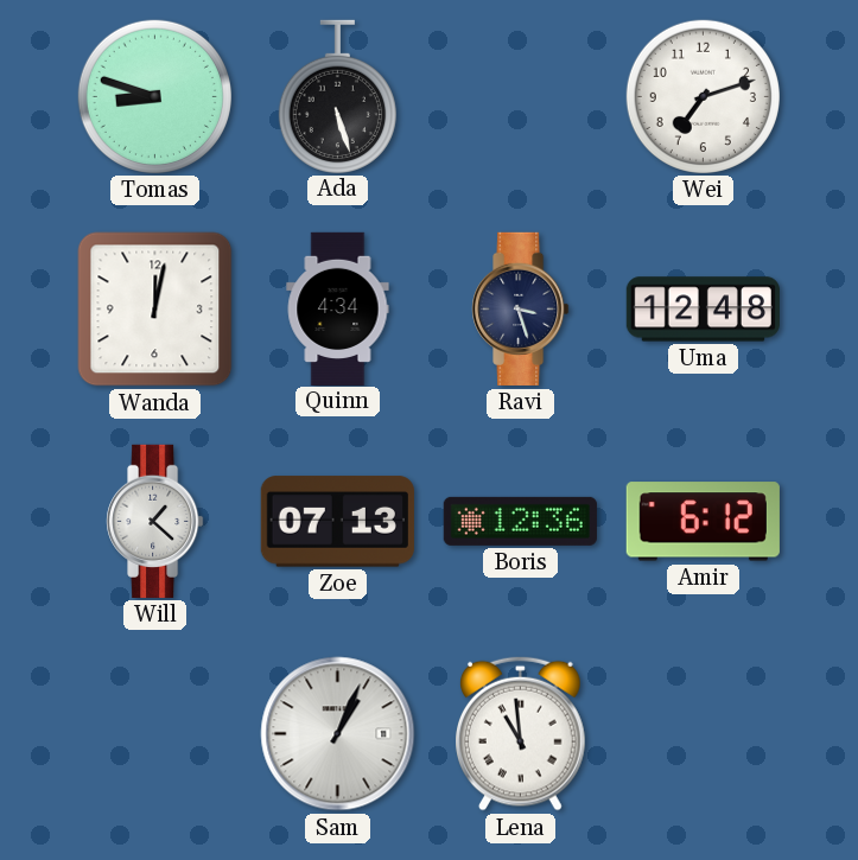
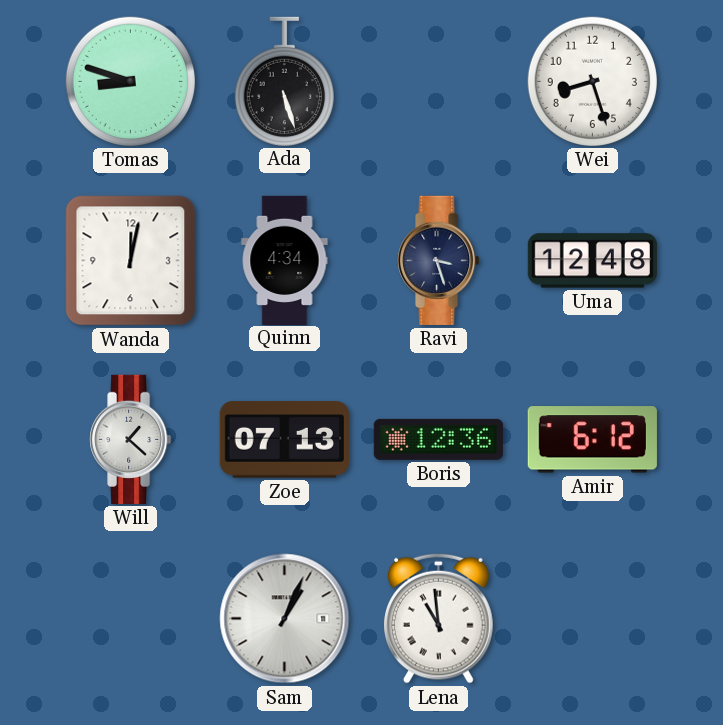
Wei: 7:12 -> 8:27
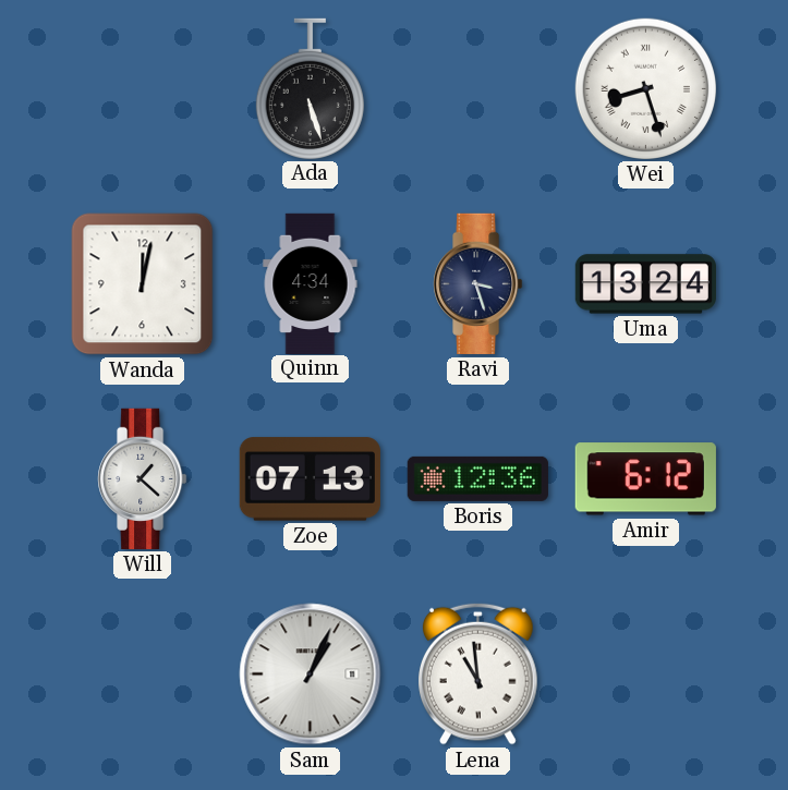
Tomas: 8:48 -> none
Wei numerals: Arabic -> Roman
Uma: 12:48 -> 13:24
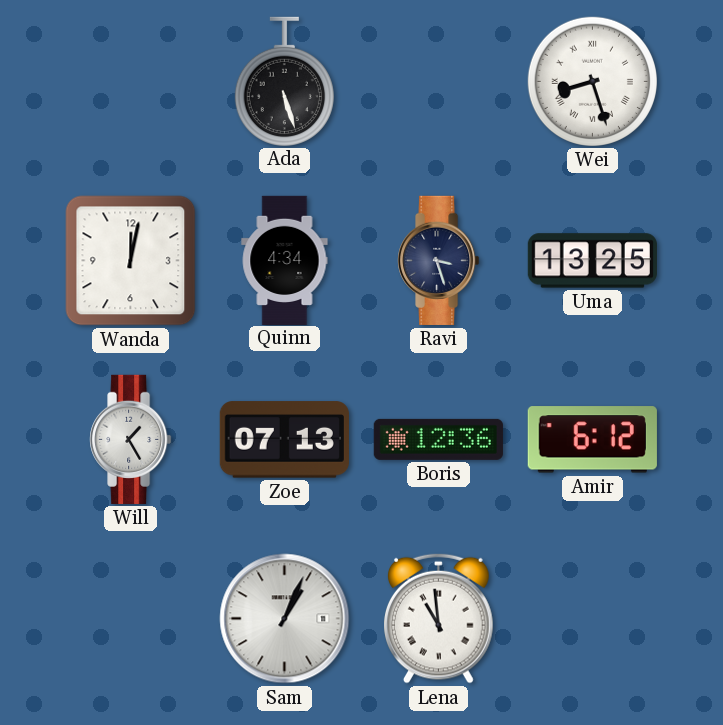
Uma: 13:24 -> 13:25
Will: 1:22 -> 1:25
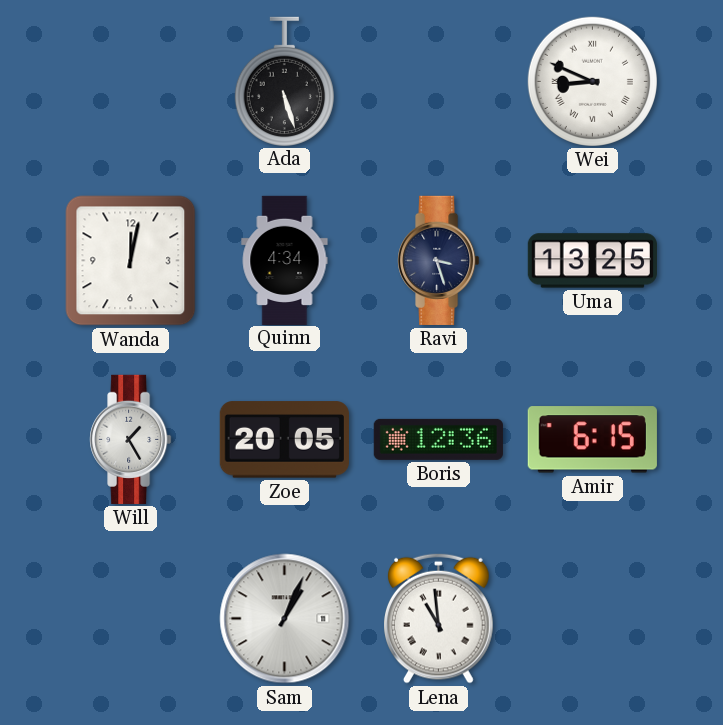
Wei: 8:27 -> 8:49
Zoe: 07:13 -> 20:05
Amir: 6:12 -> 6:15
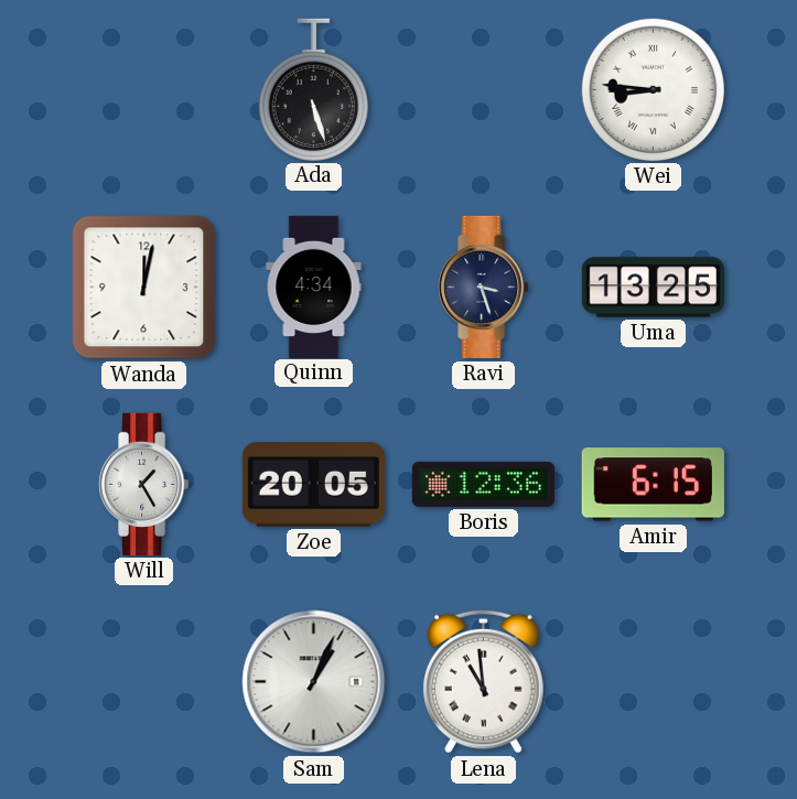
Wei: 8:49 -> 8:46
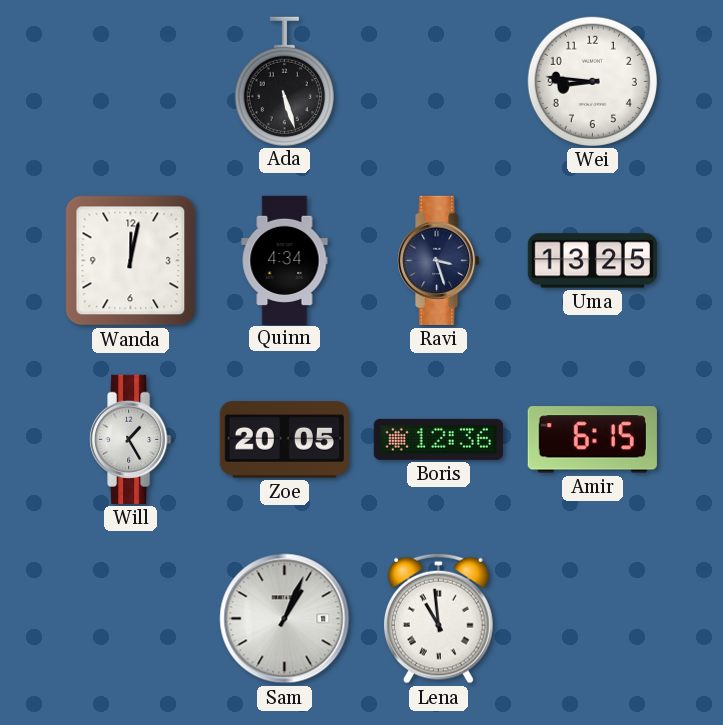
Wei numerals: Roman -> Arabic
